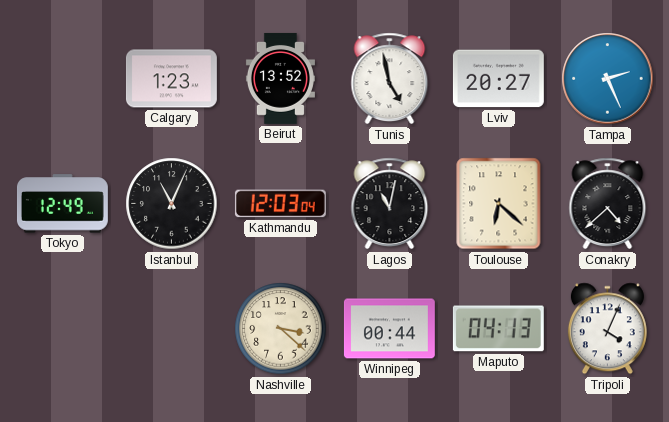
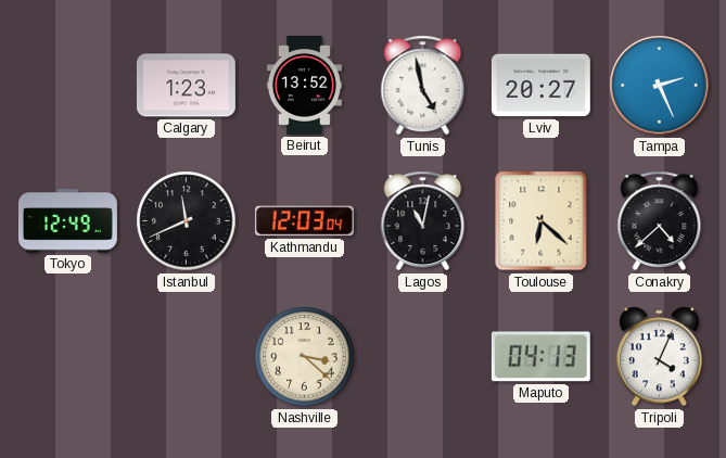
Istanbul: 11:04 -> 11:41
Winnipeg: 00:44 -> none
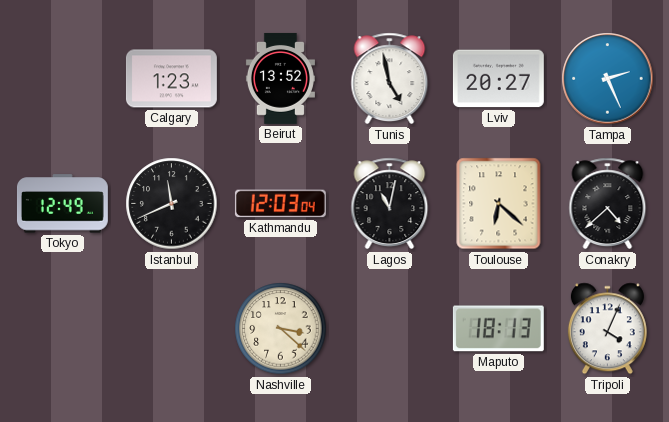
Maputo: 04:13 -> 18:13
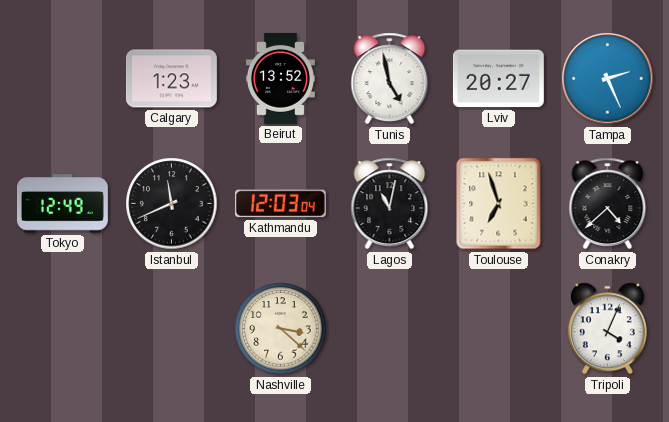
Toulouse: 6:22 -> 6:57
Maputo: 18:13 -> none
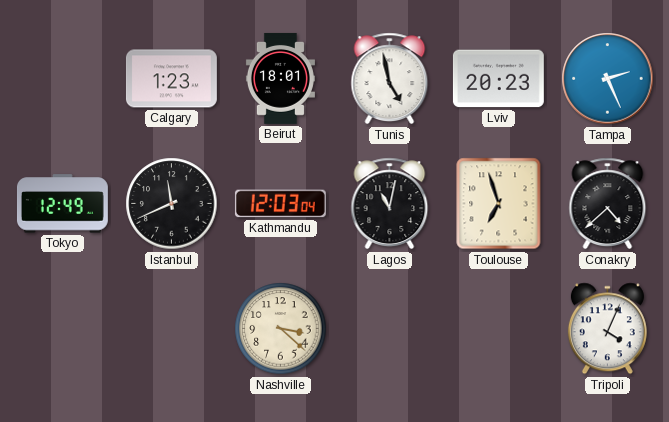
Beirut: 13:52 -> 18:01
Lviv: 20:27 -> 20:23
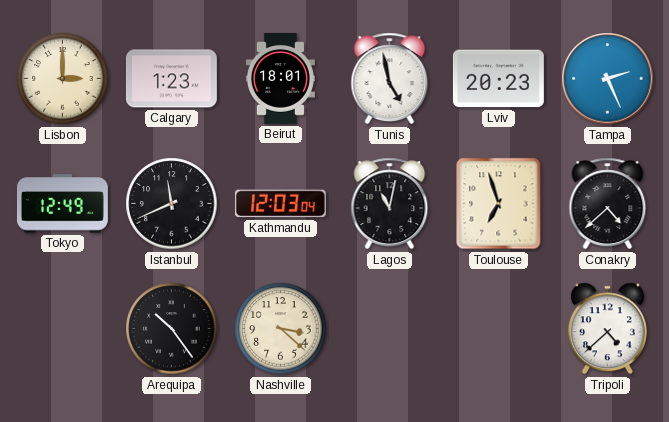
Lisbon: none -> 3:00
Arequipa: none -> 10:24
Tripoli: 4:04 -> 4:38
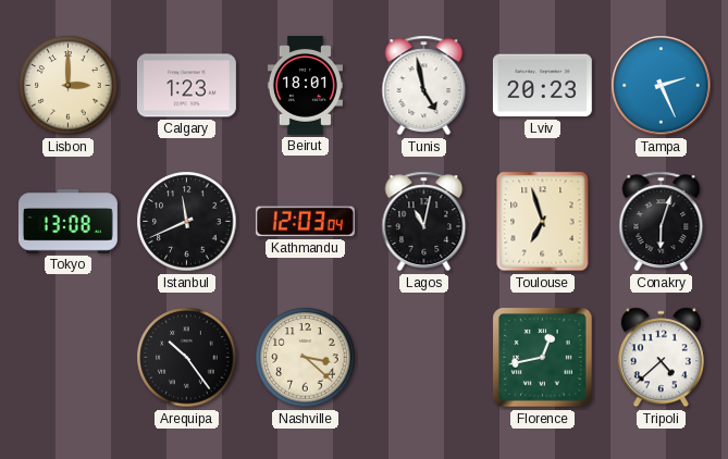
Tokyo: 12:49 -> 13:08
Conakry: 4:38 -> 6:03
Florence: none -> 12:43
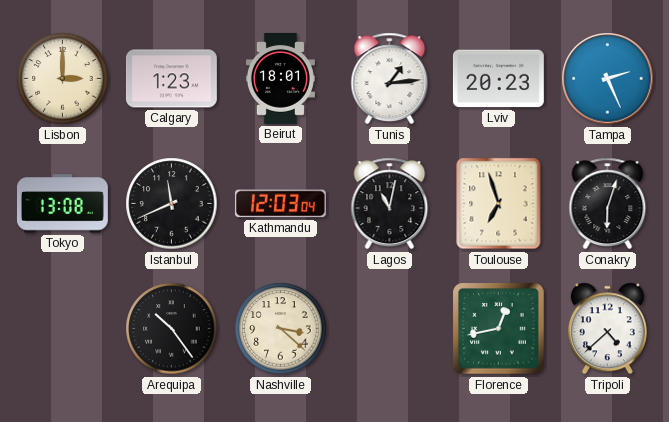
Tunis: 4:58 -> 1:14
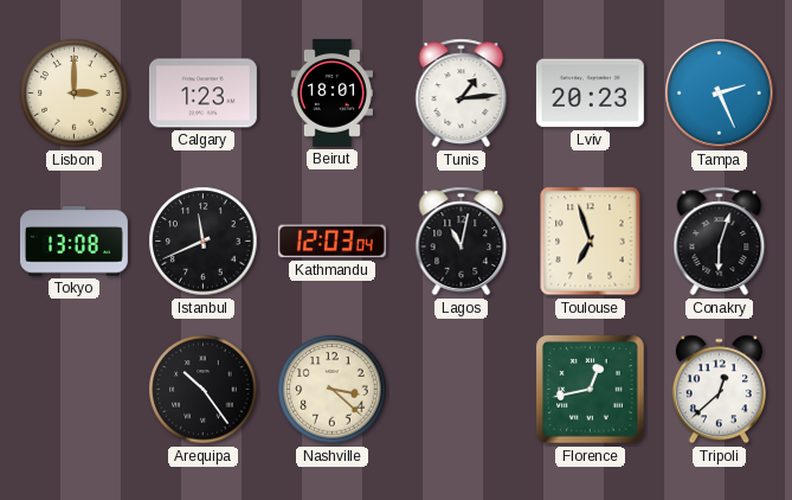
Tripoli: 4:38 -> 12:38
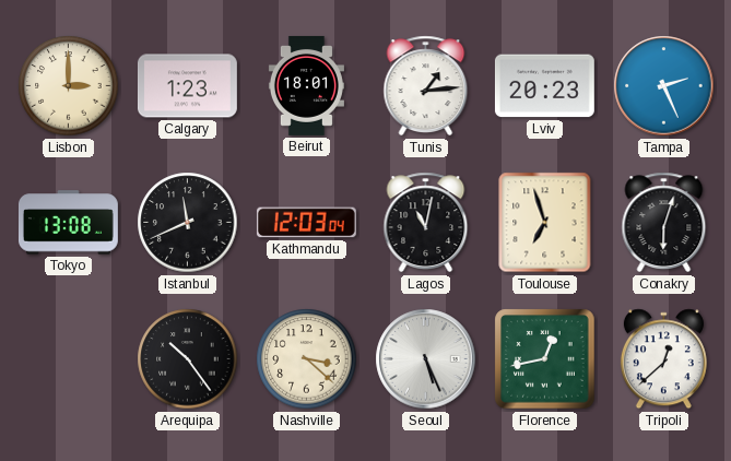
Seoul: none -> 5:26
